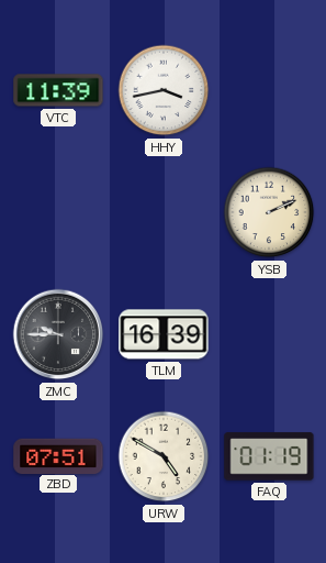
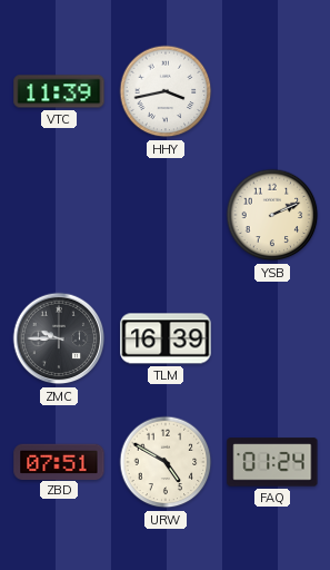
FAQ: 01:19 -> 01:24
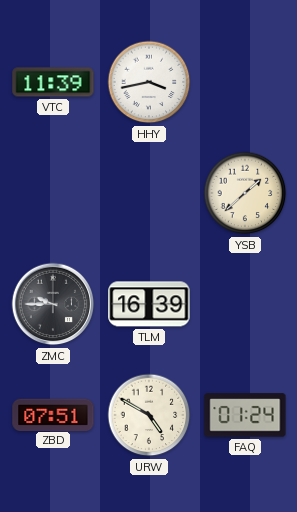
YSB: 2:11 -> 1:38
